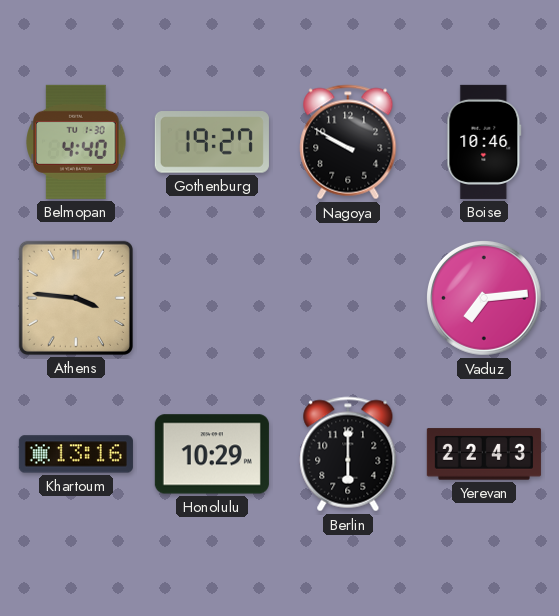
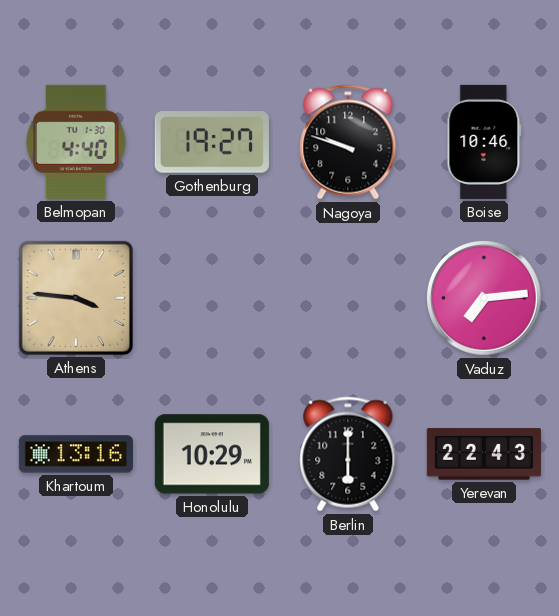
Nagoya: 9:50 -> 9:48
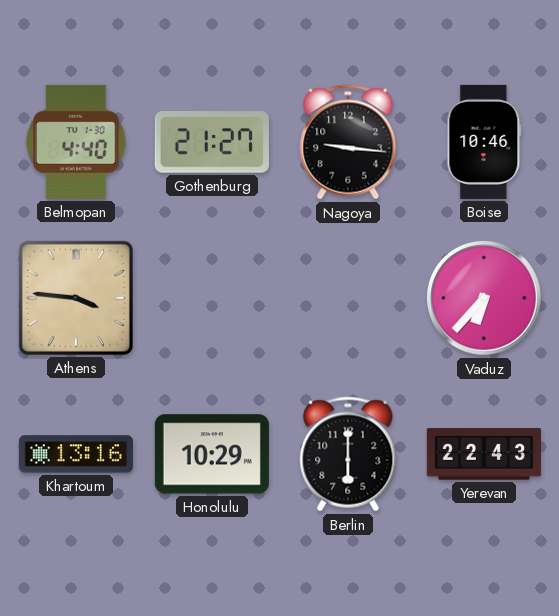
Gothenburg: 19:27 -> 21:27
Nagoya: 9:48 -> 9:16
Vaduz: 7:14 -> 6:37
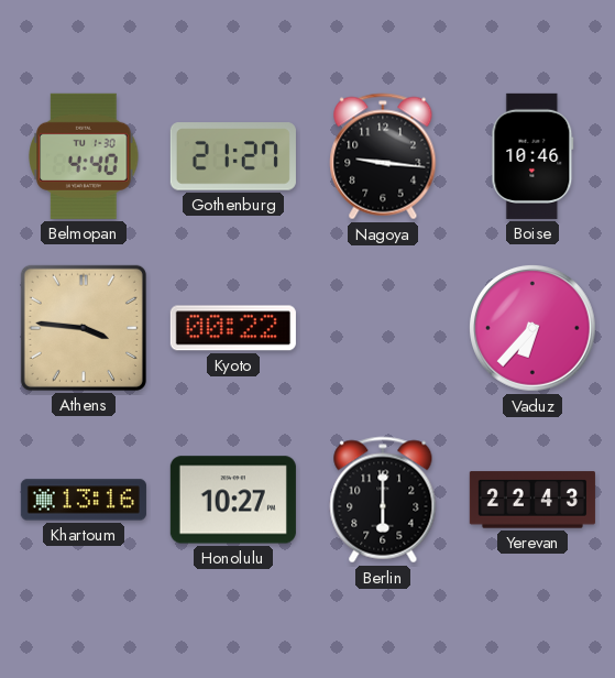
Kyoto: none -> 00:22
Honolulu: 10:29 -> 10:27
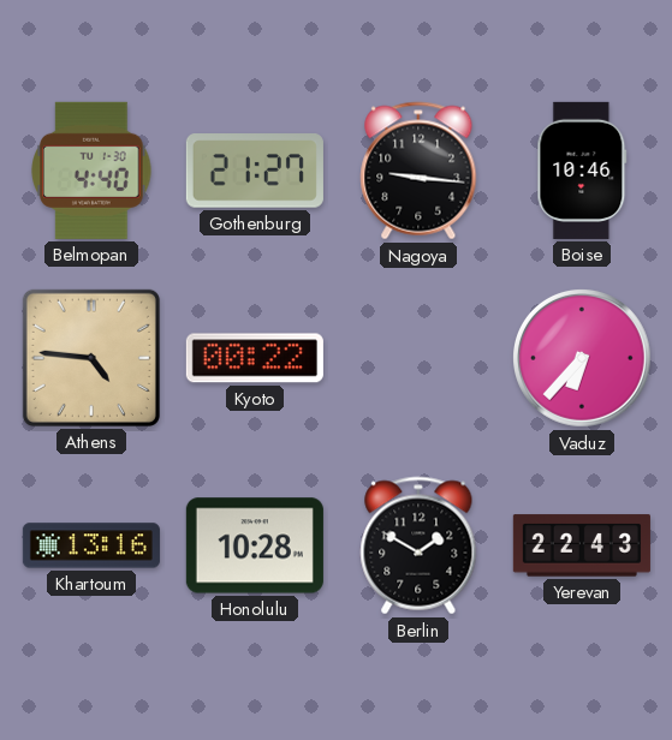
Athens: 3:46 -> 4:46
Honolulu: 10:27 -> 10:28
Berlin: 6:00 -> 1:50
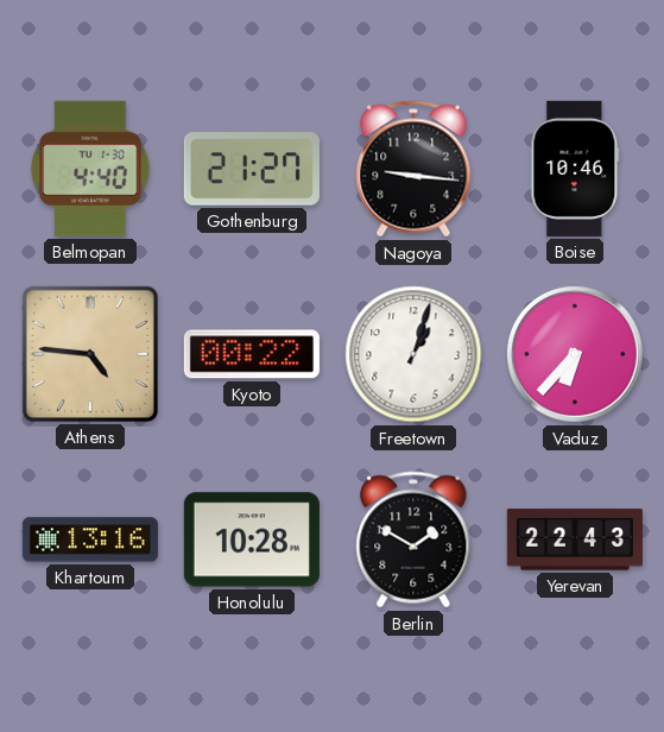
Freetown: none -> 1:03
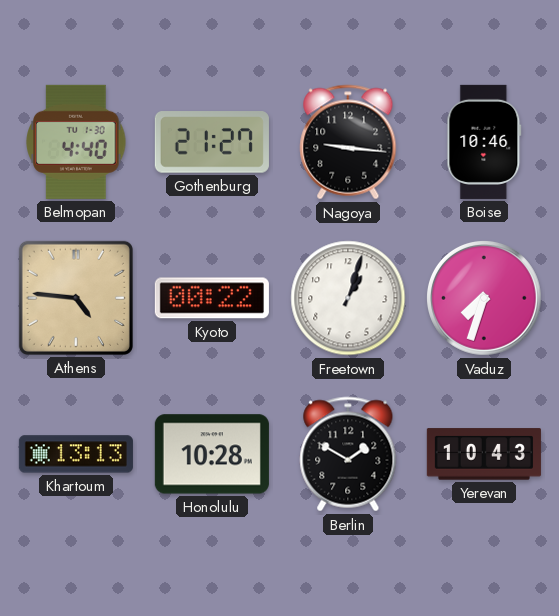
Vaduz: 6:37 -> 7:33
Khartoum: 13:16 -> 13:13
Yerevan: 22:43 -> 10:43
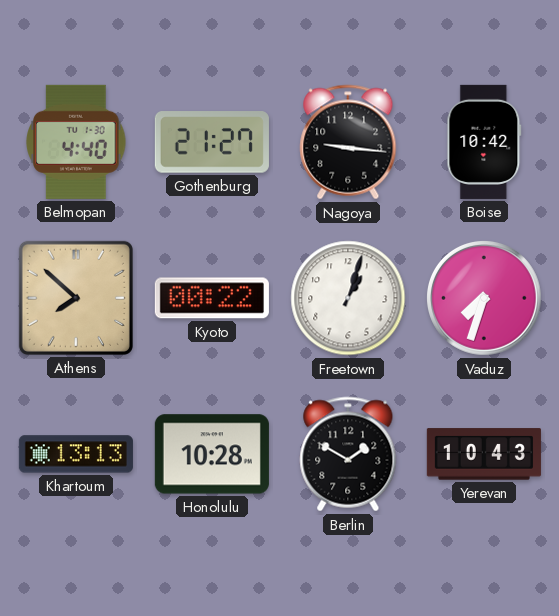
Boise: 10:46 -> 10:42
Athens: 4:46 -> 7:52
